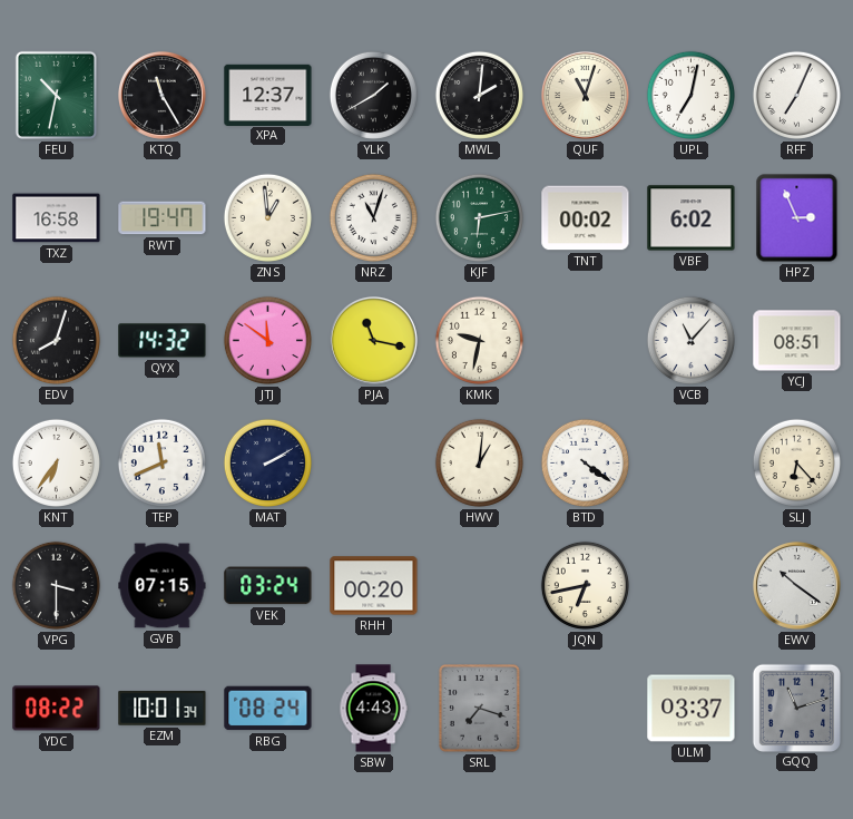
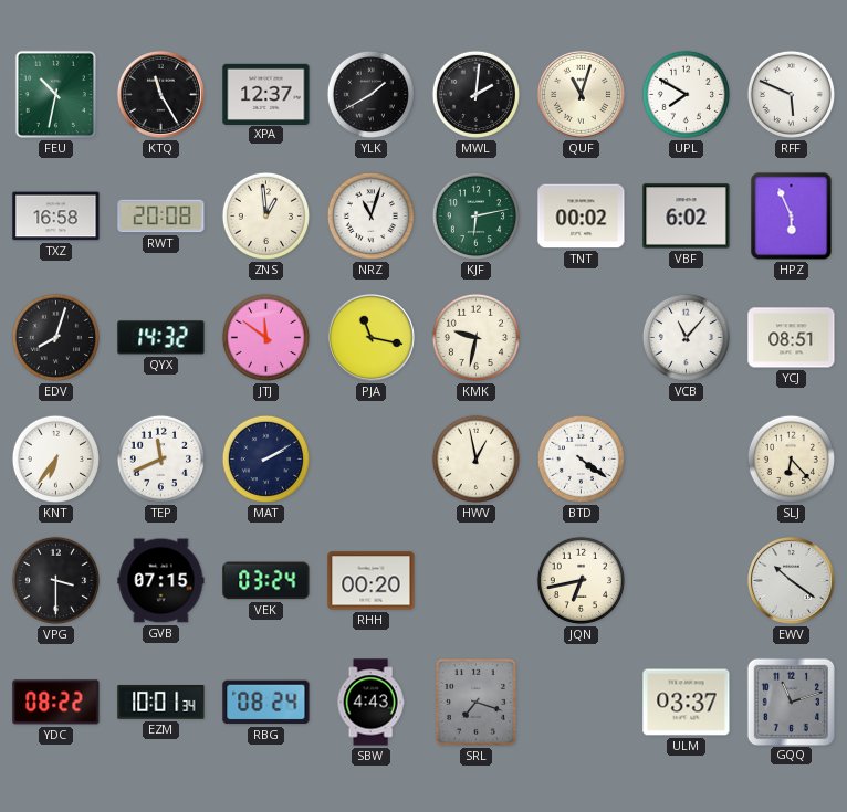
UPL: 7:02 -> 7:50
RFF: 7:04 -> 5:49
RWT: 19:47 -> 20:08
HPZ: 2:56 -> 5:56
HWV: 1:01 -> 12:58
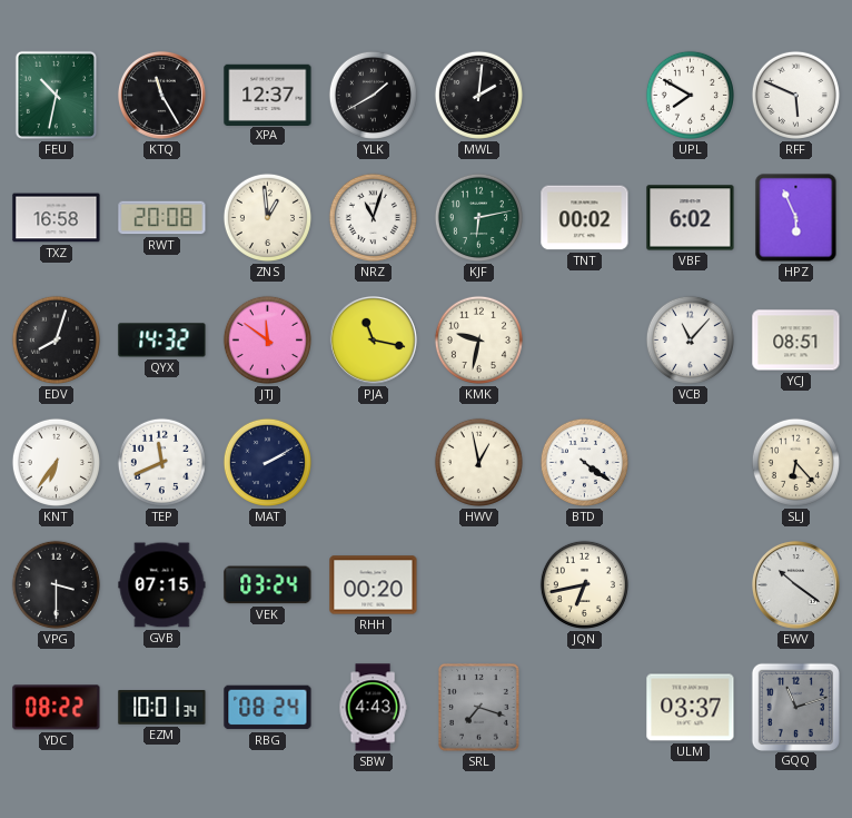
QUF: 11:03 -> none
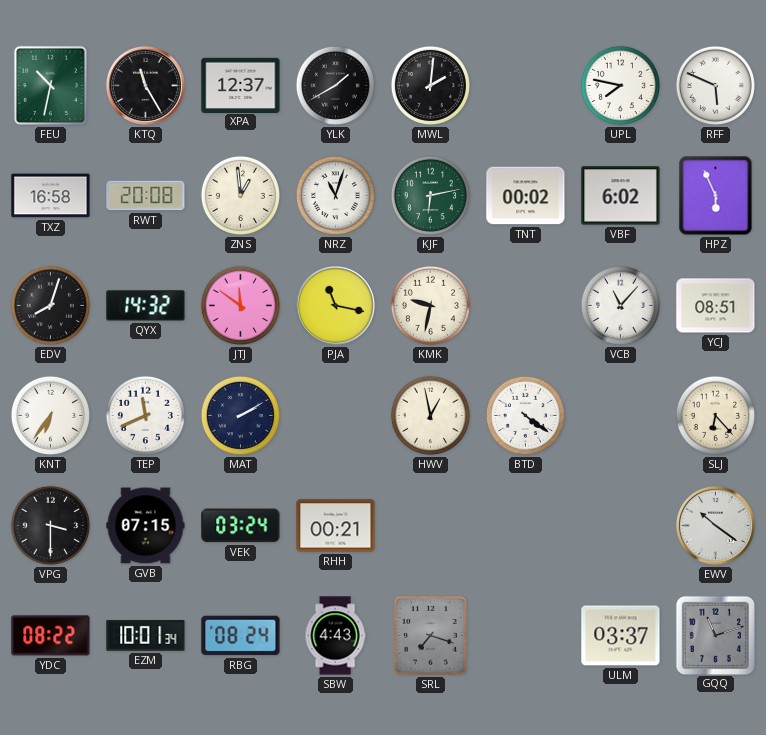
UPL: 7:50 -> 7:47
RHH: 00:20 -> 00:21
JQN: 6:43 -> none
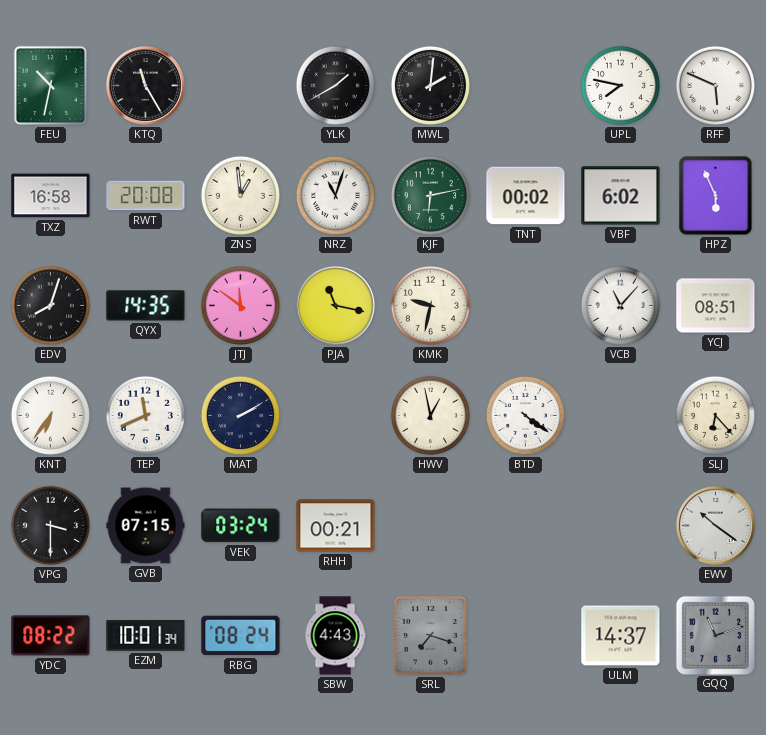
XPA: 12:37 -> none
QYX: 14:32 -> 14:35
ULM: 03:37 -> 14:37
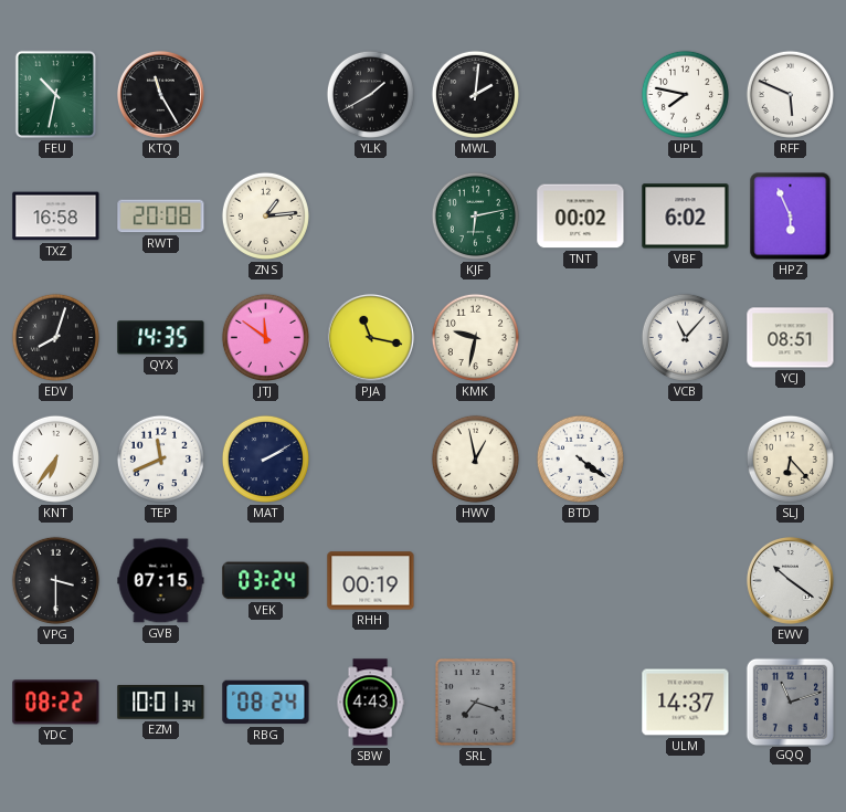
ZNS: 12:59 -> 1:14
NRZ: 11:03 -> none
RHH: 00:21 -> 00:19
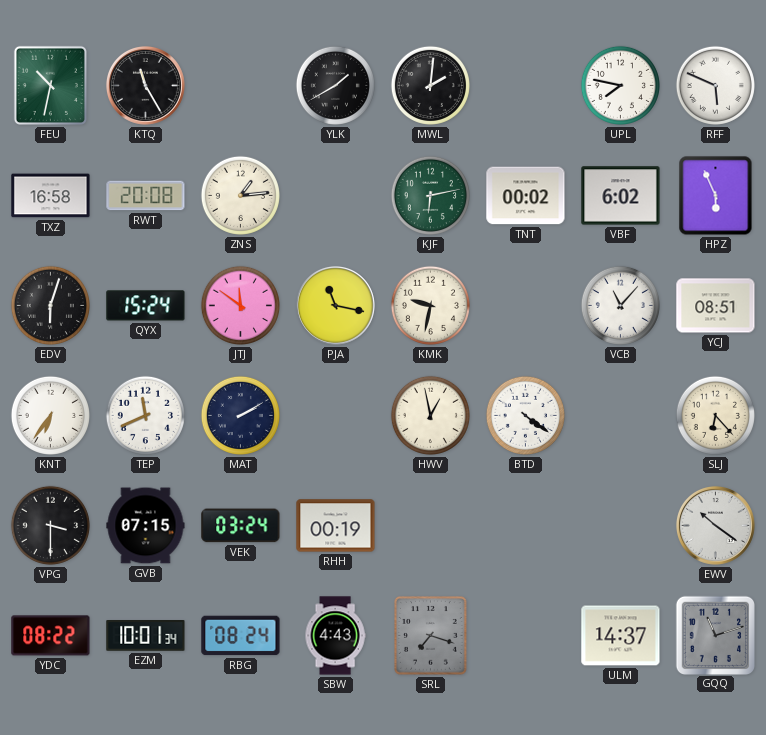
EDV: 8:03 -> 6:03
QYX: 14:35 -> 15:24
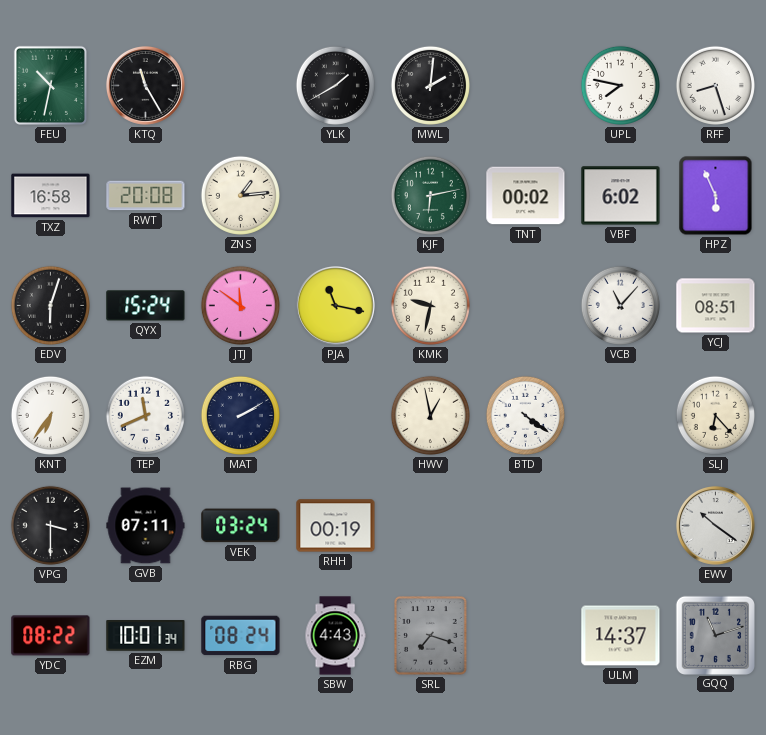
RFF: 5:49 -> 8:27
GVB: 07:15 -> 07:11
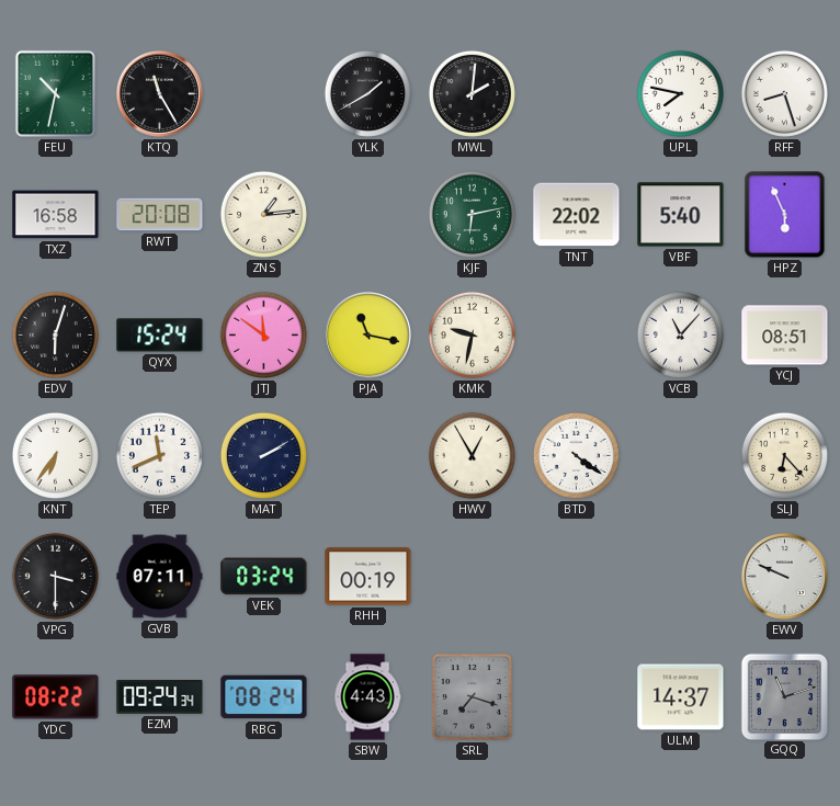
TNT: 00:02 -> 22:02
VBF: 6:02 -> 5:40
HWV: 12:58 -> 12:55
EWV: 10:21 -> 9:49
EZM: 10:01 -> 09:24
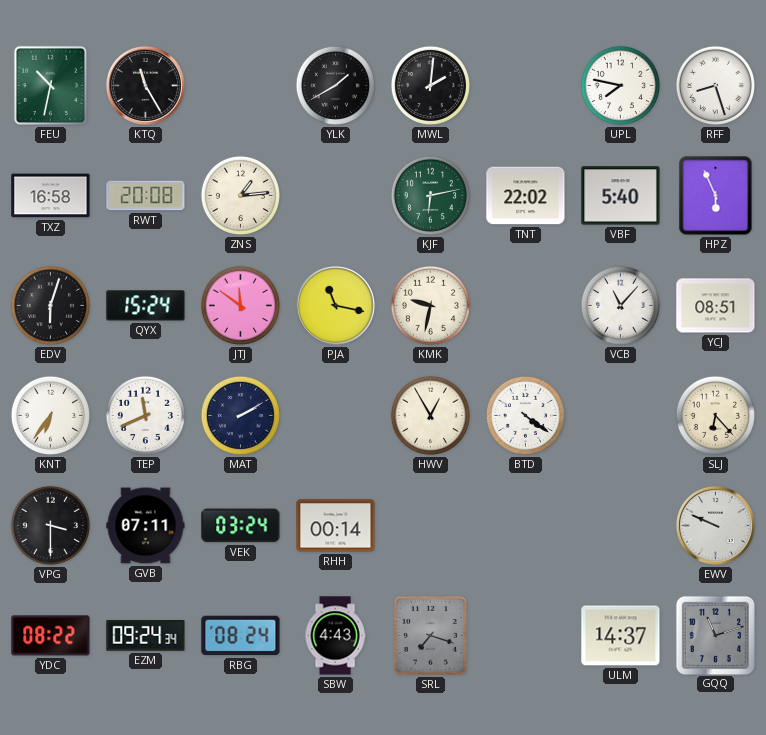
RHH: 00:19 -> 00:14
